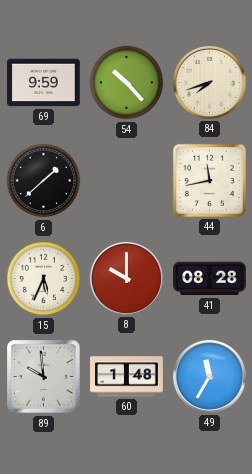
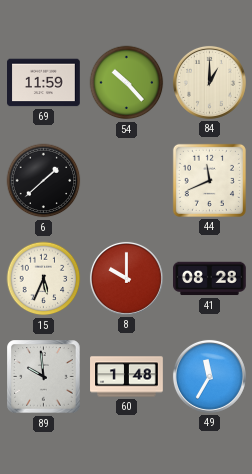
69: 9:59 -> 11:59
84: 7:42 -> 1:00
44: 11:43 -> 11:41
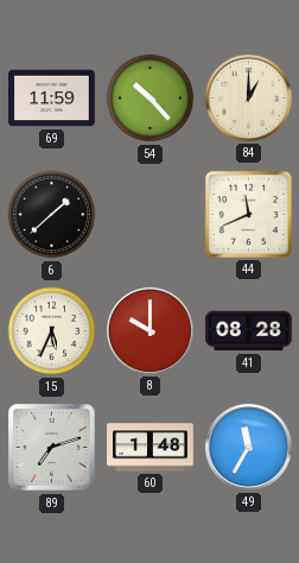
89: 9:59 -> 7:12
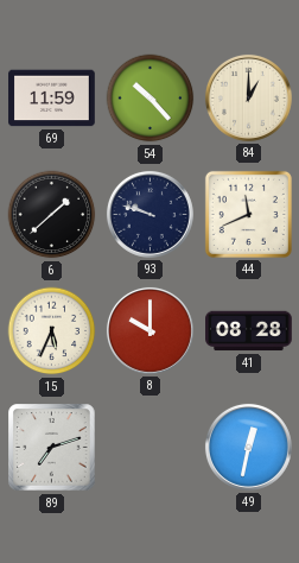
93: none -> 9:48
60: 1:48 -> none
49: 11:35 -> 12:32
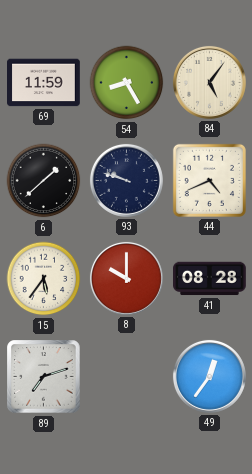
54: 10:23 -> 8:25
84: 1:00 -> 5:06
44: 11:41 -> 4:41
15: 5:34 -> 5:36
49: 12:32 -> 12:36
